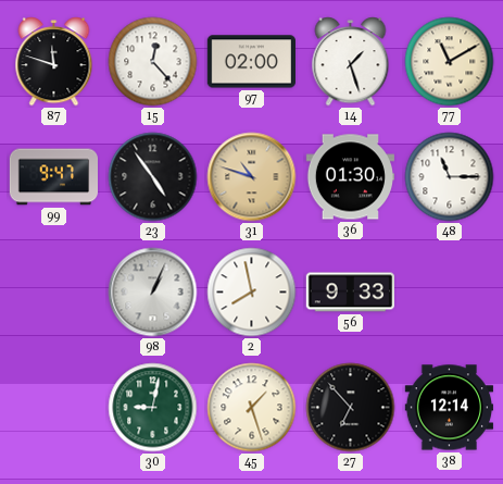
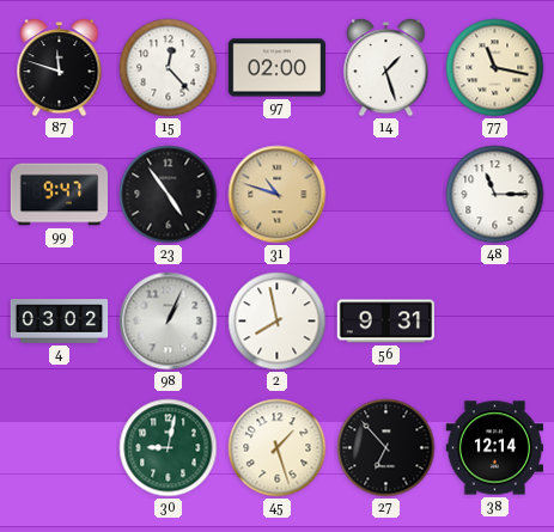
77: 11:10 -> 11:17
36: 01:30 -> none
4: none -> 03:02
56: 9:33 -> 9:31
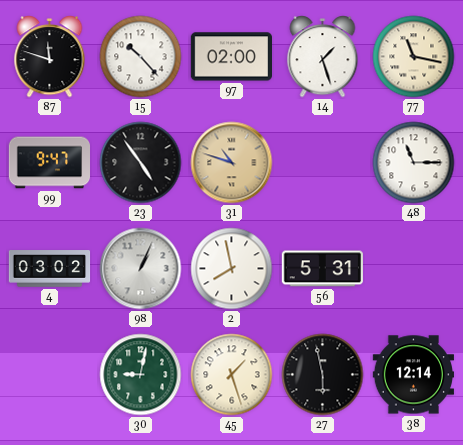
15: 12:23 -> 10:23
56: 9:31 -> 5:31
27: 6:53 -> 5:58
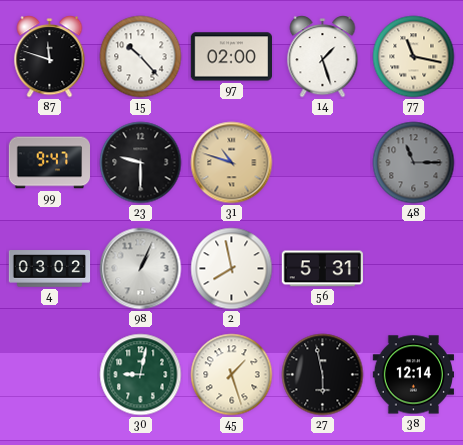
23: 4:54 -> 9:30
48 dial: white -> grey
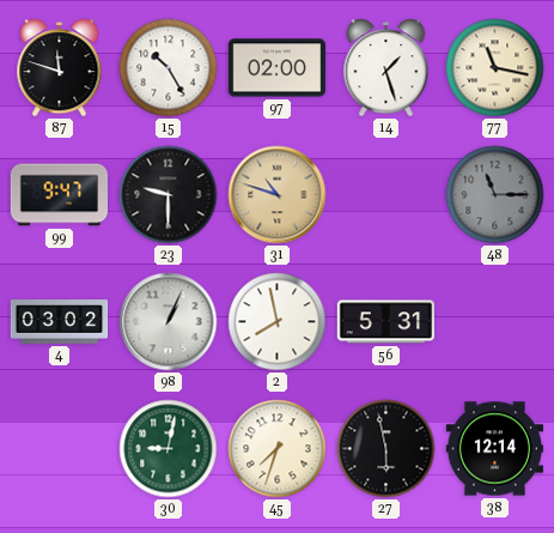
15: 10:23 -> 10:25
45: 1:27 -> 7:33
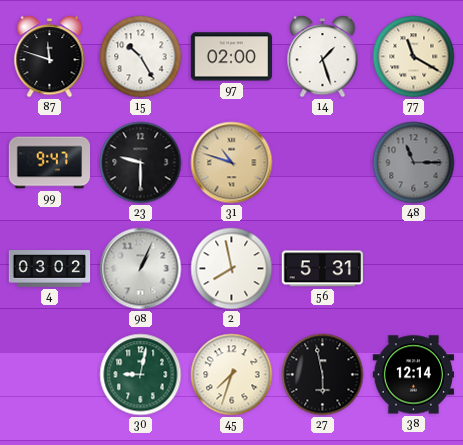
77: 11:17 -> 11:20
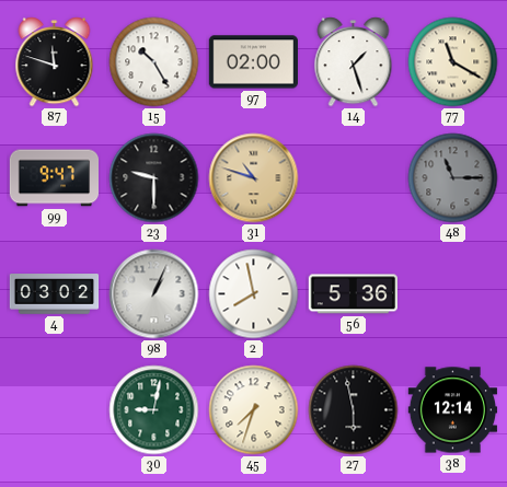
56: 5:31 -> 5:36
